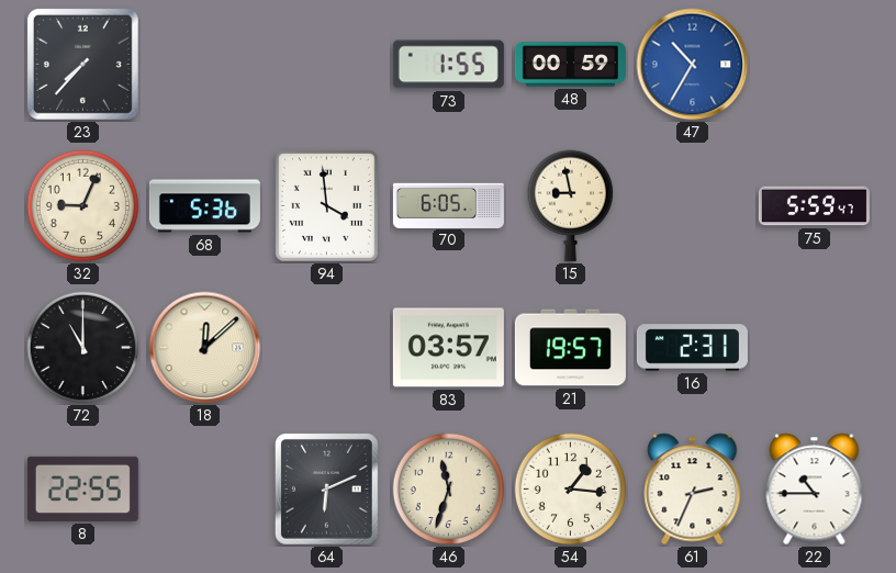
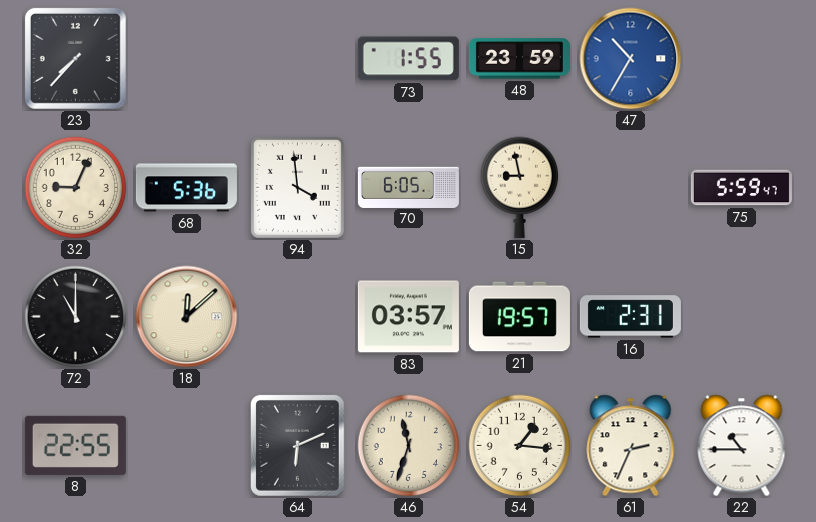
48: 00:59 -> 23:59
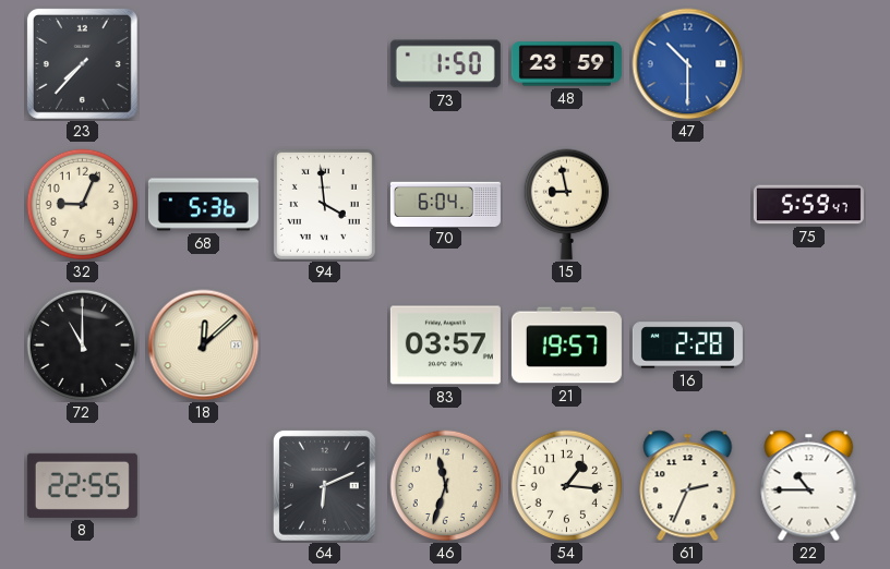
73: 1:55 -> 1:50
47: 10:35 -> 10:30
70: 6:05 -> 6:04
16: 2:31 -> 2:28
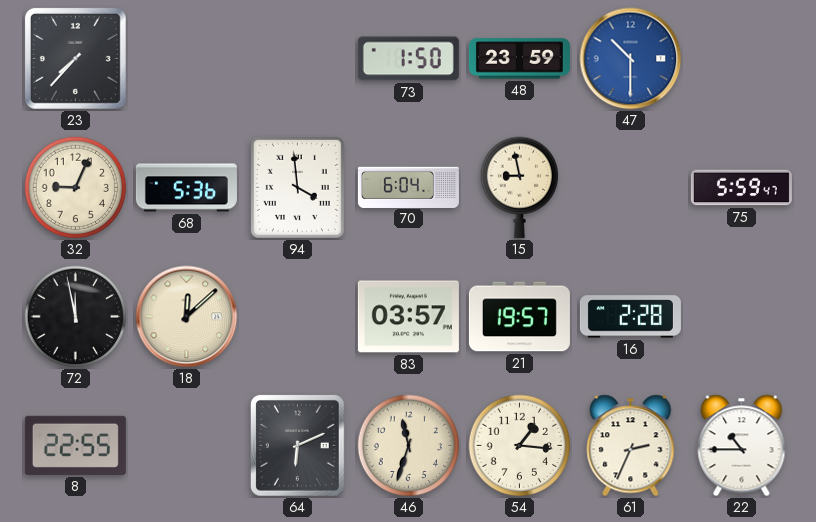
72: 11:00 -> 11:58
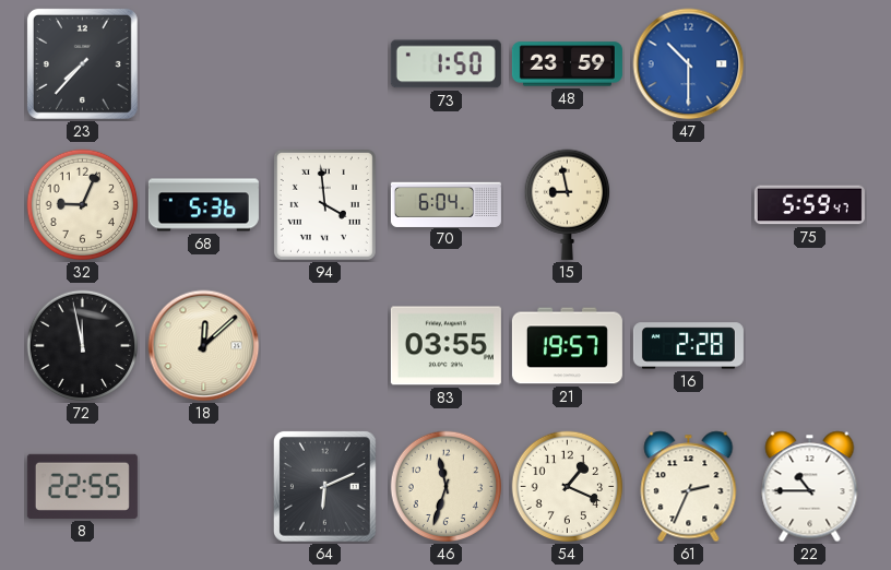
83: 03:57 -> 03:55
54: 1:16 -> 1:19
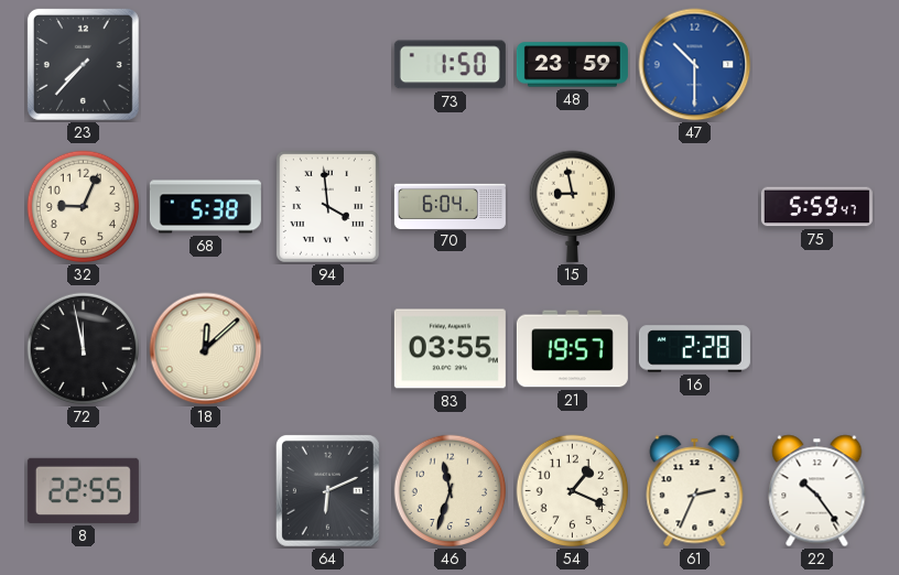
68: 5:36 -> 5:38
22: 10:45 -> 10:24
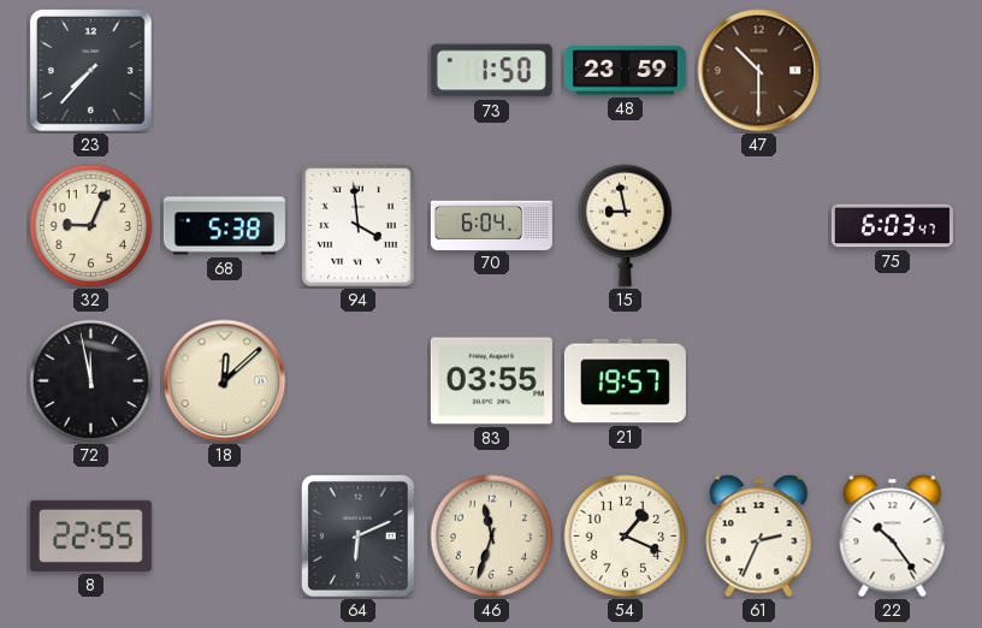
47 dial: blue -> brown
75: 5:59 -> 6:03
16: 2:28 -> none
